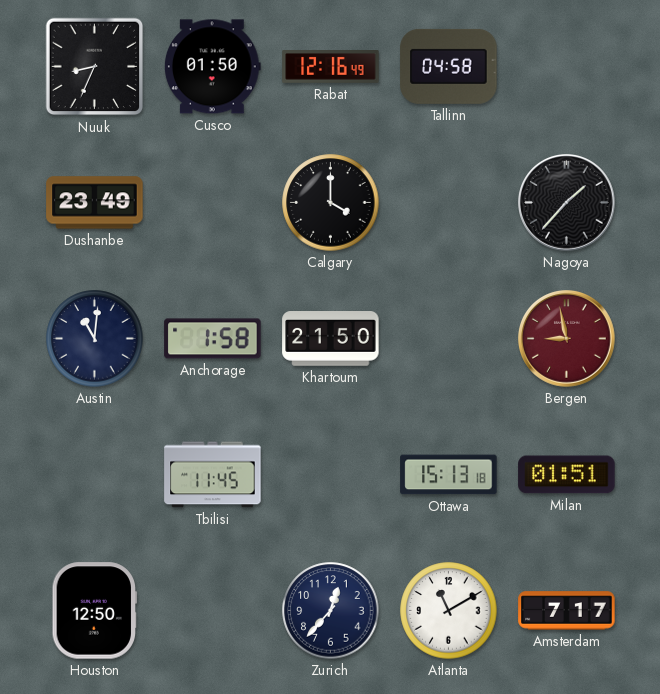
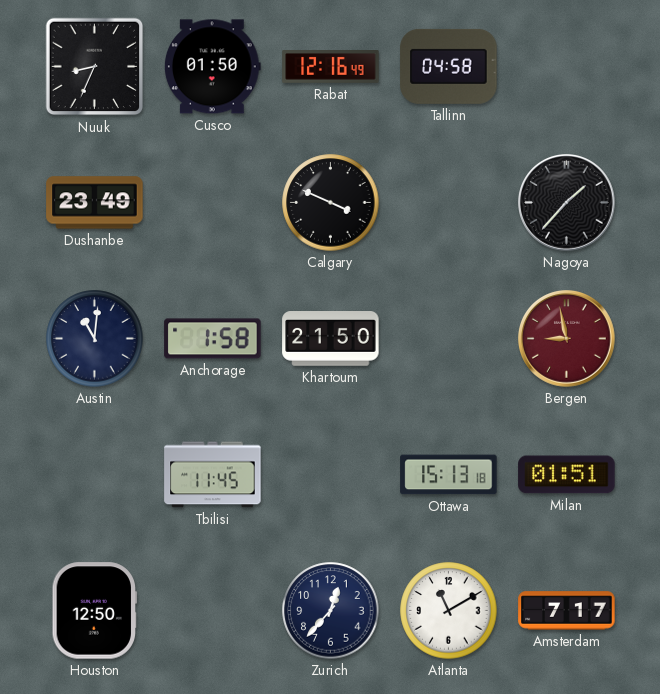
Calgary: 4:00 -> 3:49
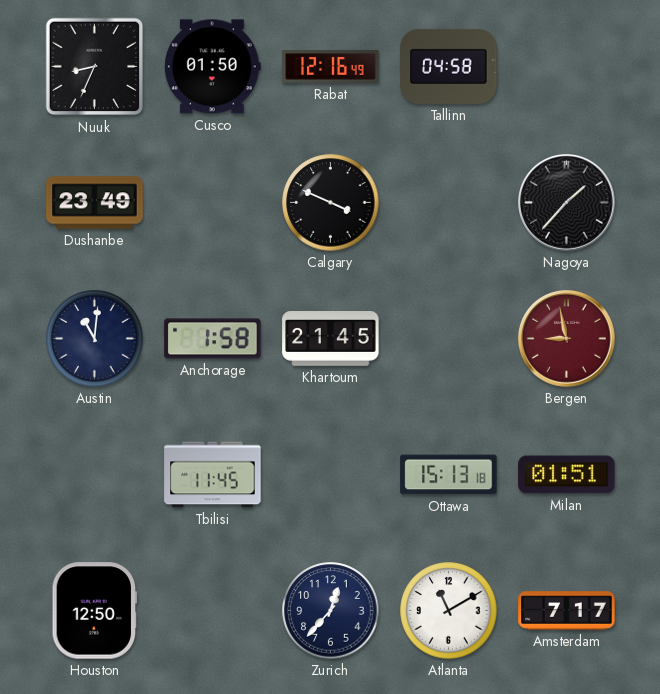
Khartoum: 21:50 -> 21:45
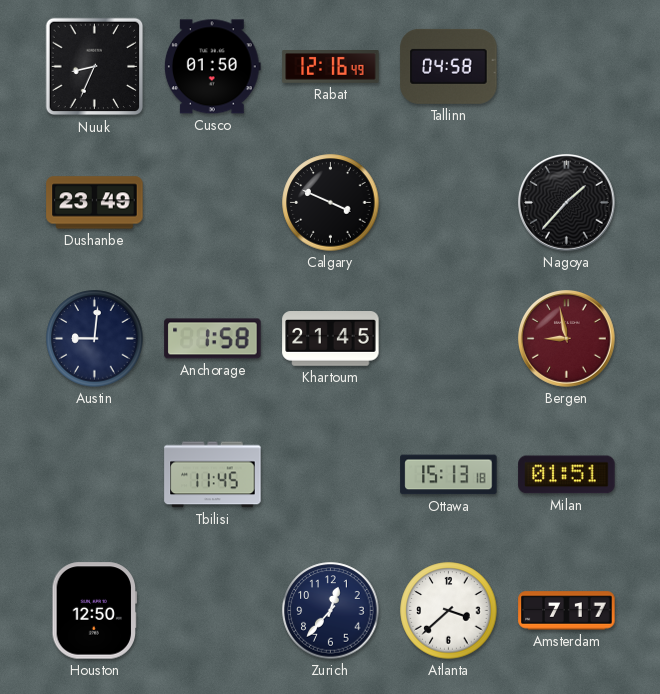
Austin: 11:01 -> 9:01
Atlanta: 11:10 -> 3:38
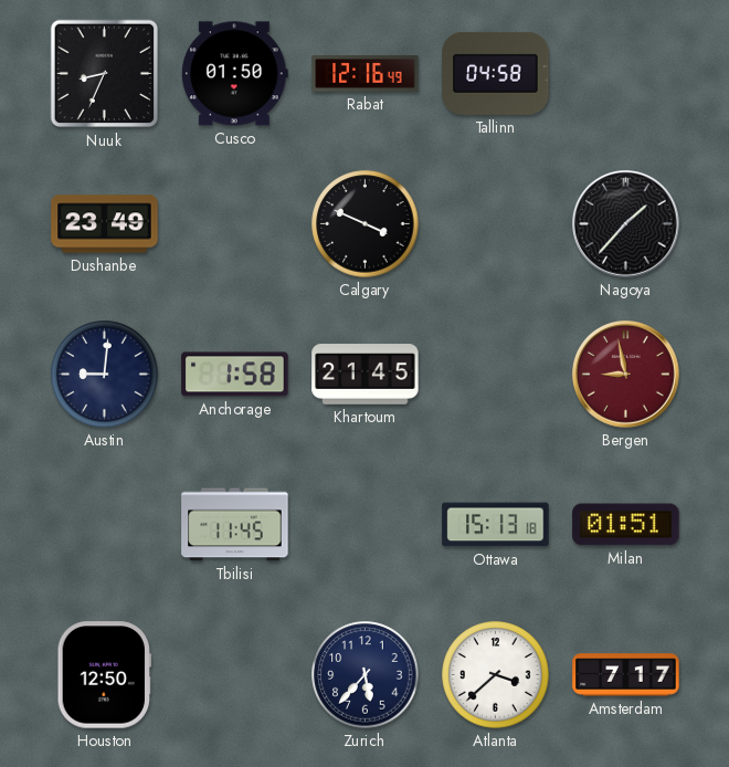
Zurich: 12:37 -> 5:37
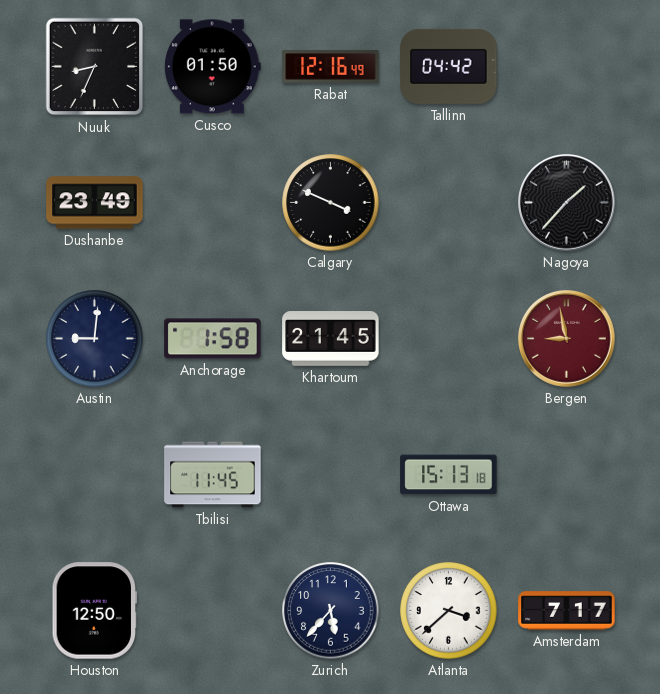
Tallinn: 04:58 -> 04:42
Milan: 01:51 -> none
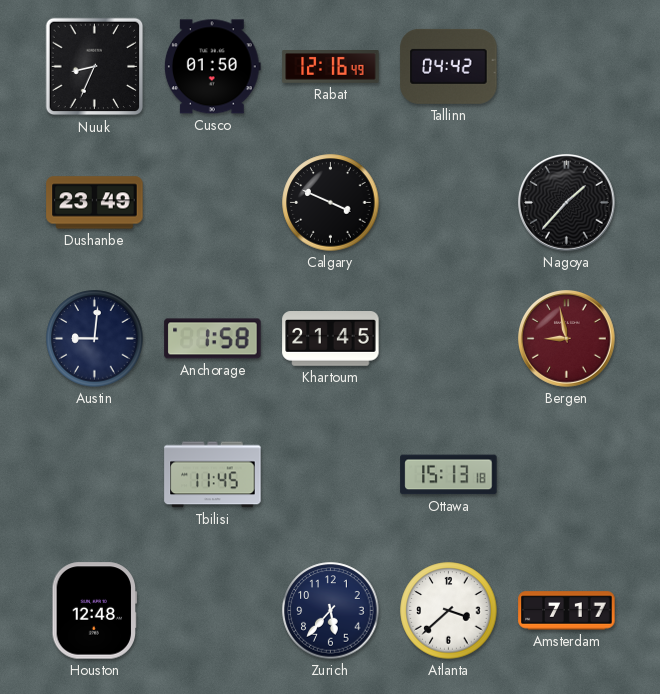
Houston: 12:50 -> 12:48
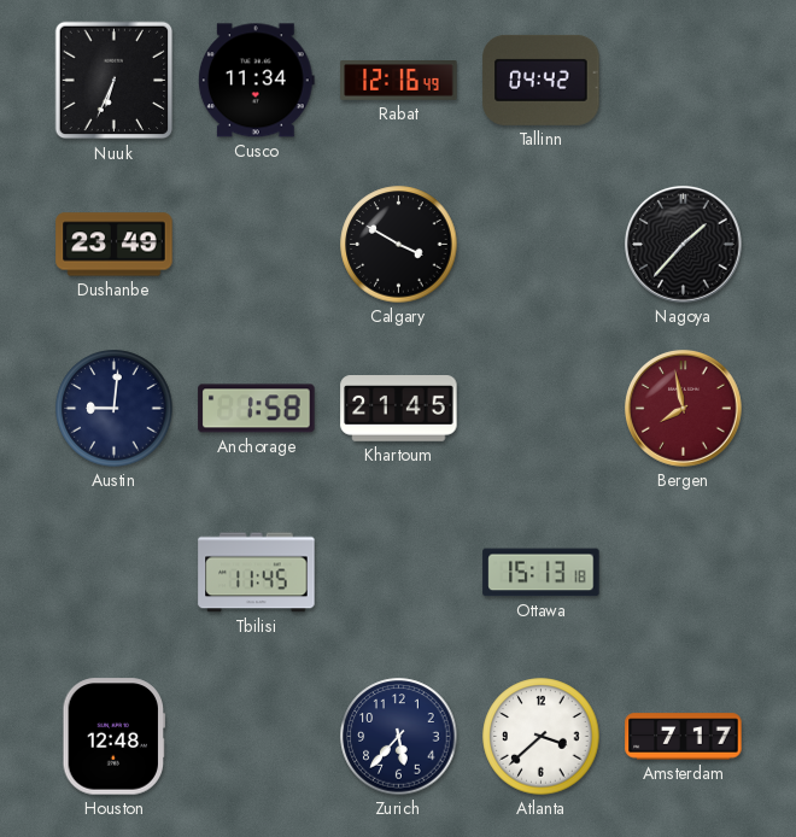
Nuuk: 8:34 -> 6:34
Cusco: 01:50 -> 11:34
Calgary: 3:49 -> 3:50
Bergen: 8:58 -> 7:58
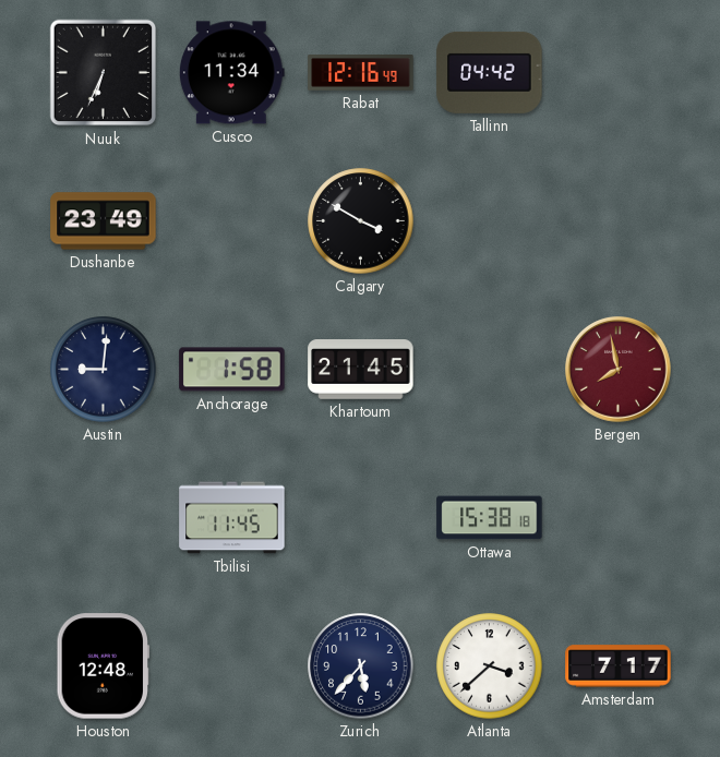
Nagoya: 1:37 -> none
Ottawa: 15:13 -> 15:38
